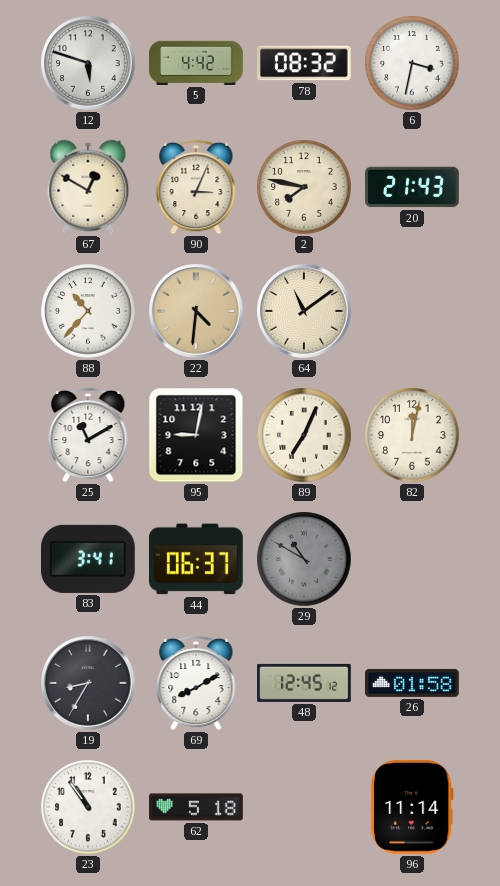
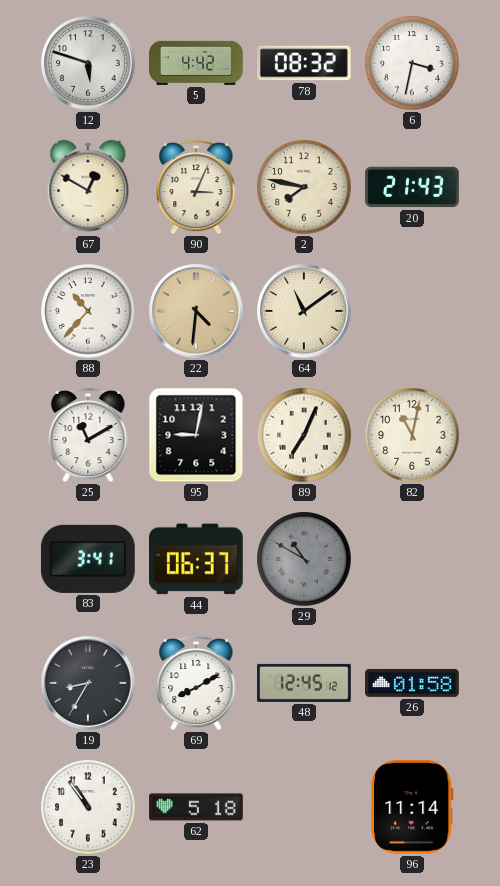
82: 12:02 -> 11:02
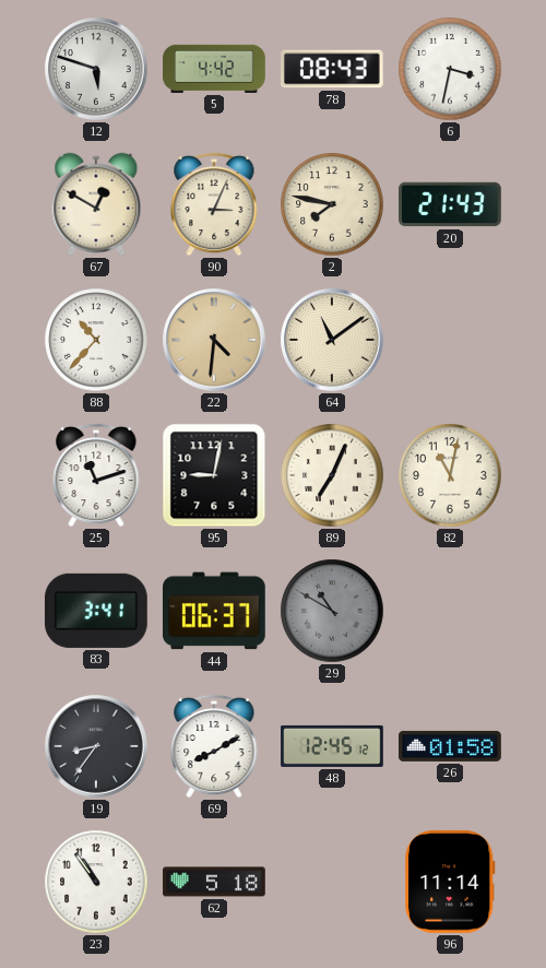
78: 08:32 -> 08:43
25: 11:10 -> 11:12
19: 8:35 -> 8:36
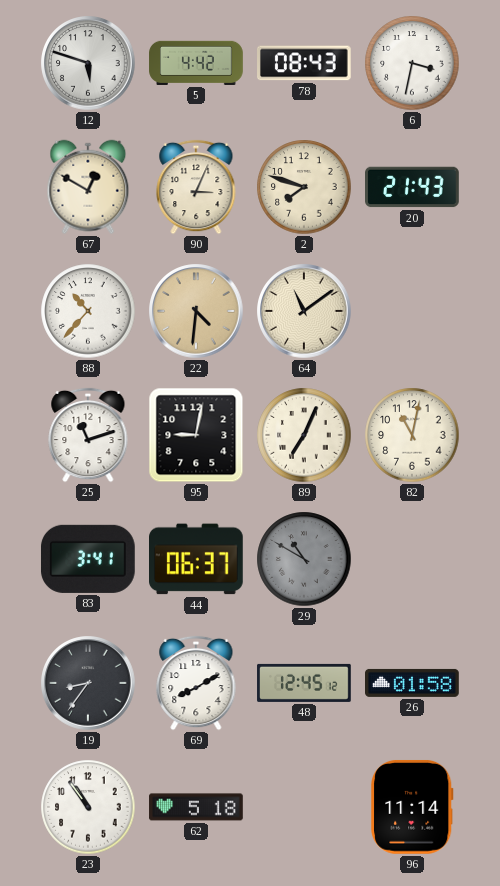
2: 7:47 -> 7:48
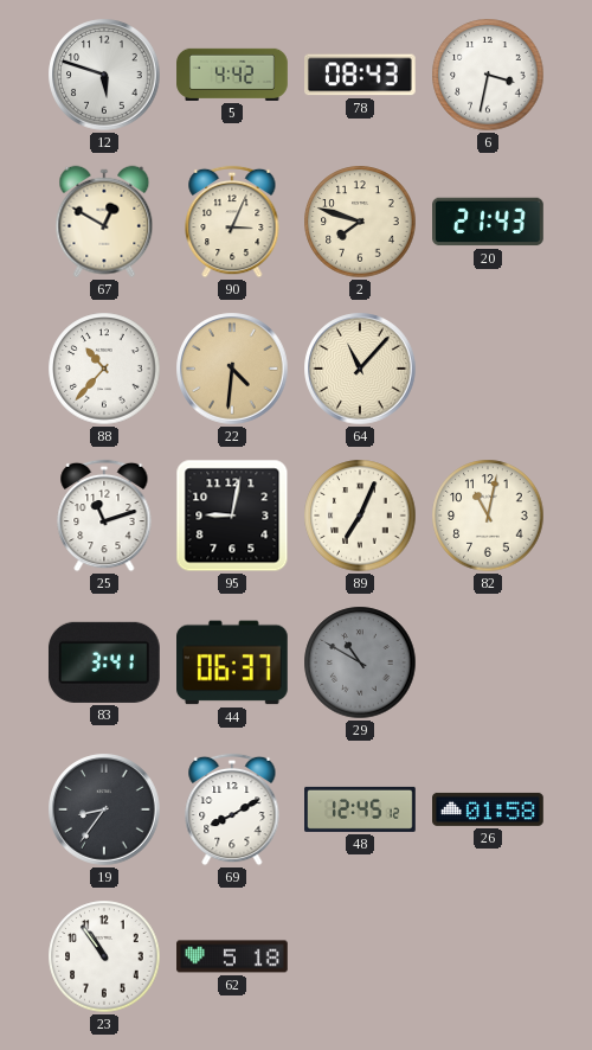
64: 11:09 -> 11:07
96: 11:14 -> none
